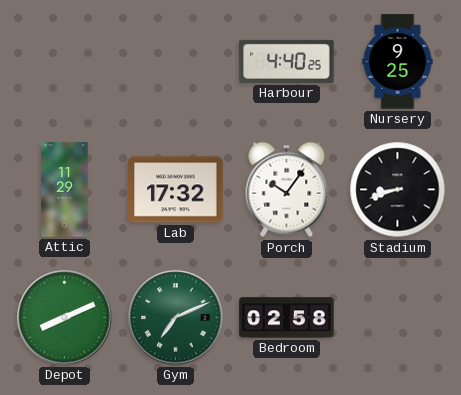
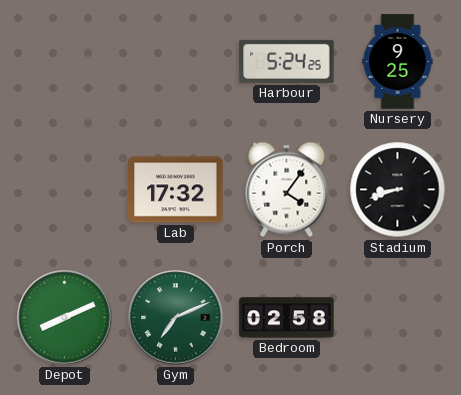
Harbour: 4:40 -> 5:24
Attic: 11:29 -> none
Porch: 10:06 -> 4:06
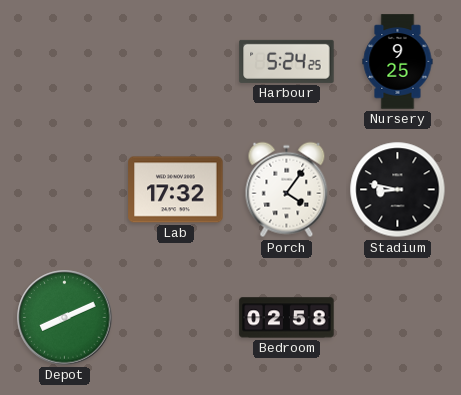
Stadium: 8:42 -> 8:47
Gym: 7:11 -> none
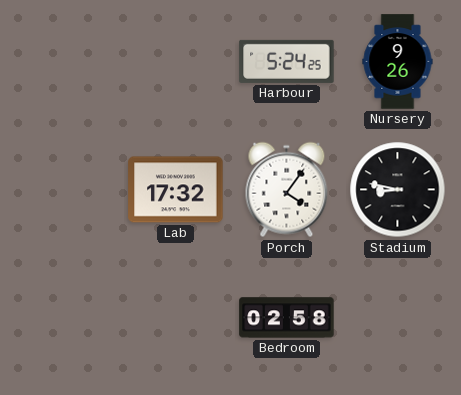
Nursery: 9:25 -> 9:26
Depot: 8:11 -> none
